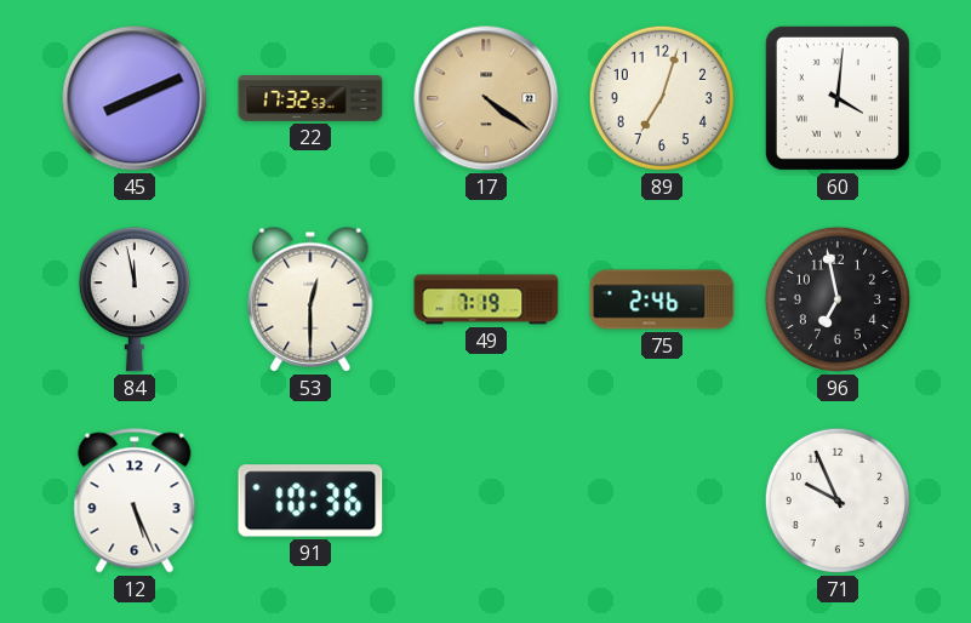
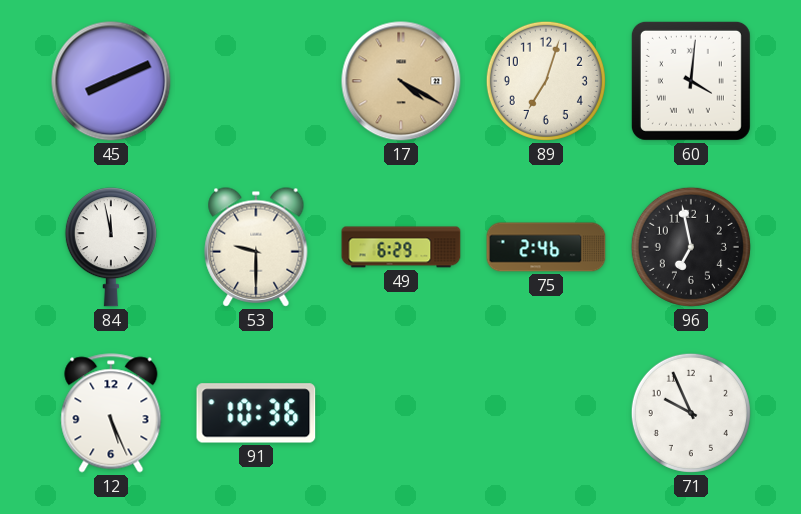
22: 17:32 -> none
17: 4:21 -> 4:20
53: 12:30 -> 9:30
49: 7:19 -> 6:29
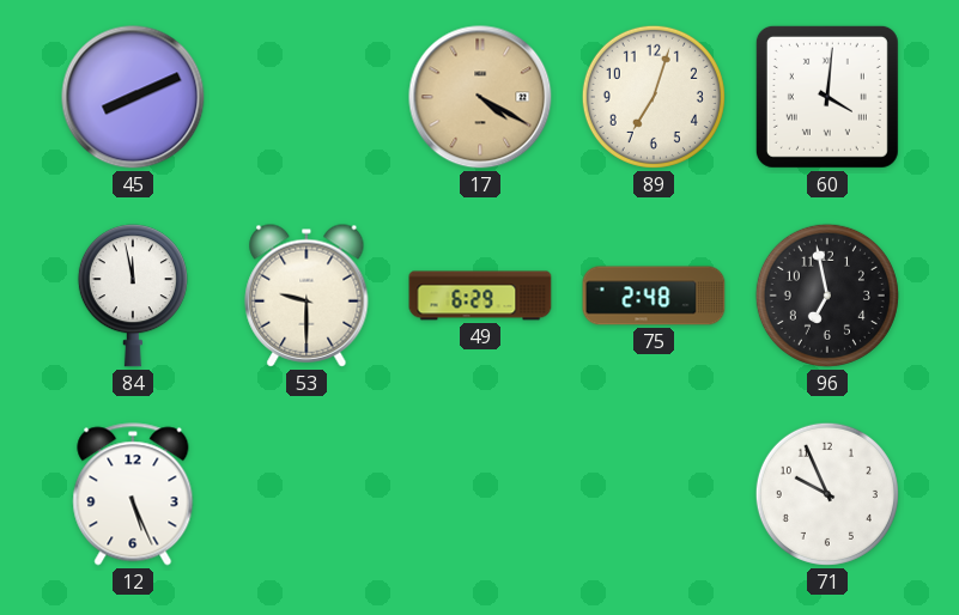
75: 2:46 -> 2:48
91: 10:36 -> none
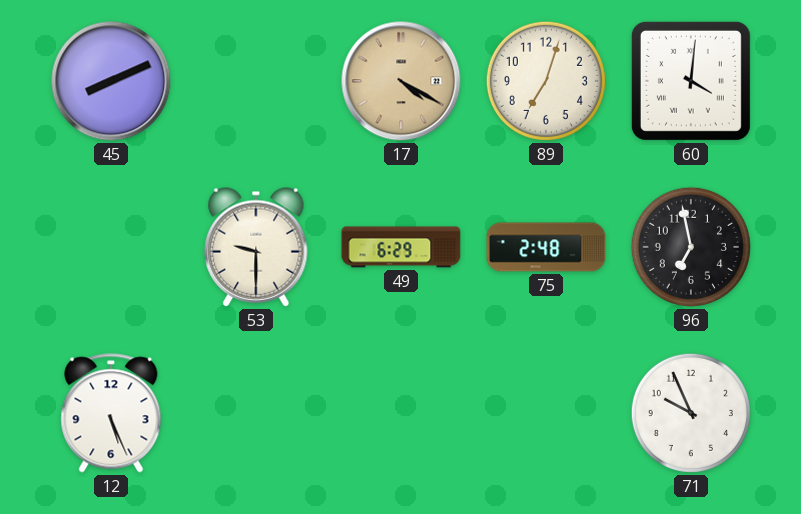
84: 11:58 -> none
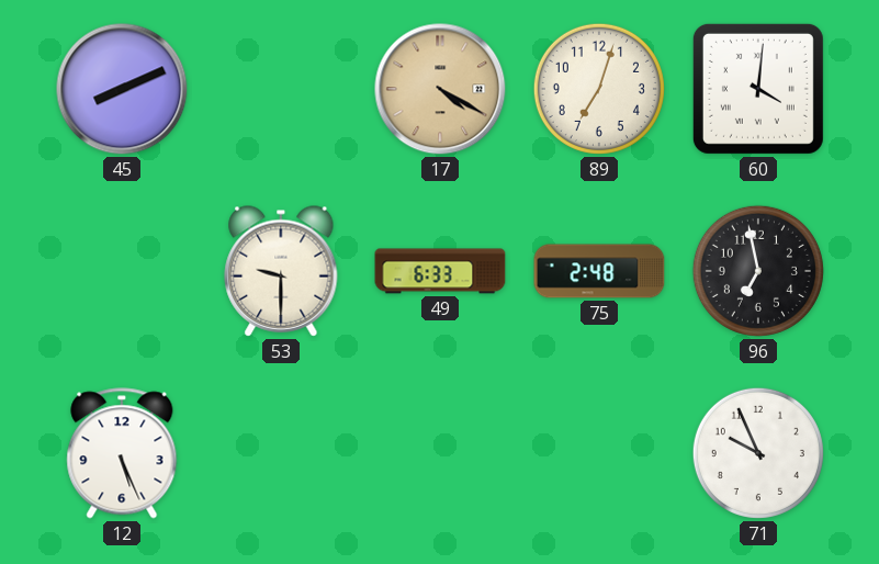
49: 6:29 -> 6:33
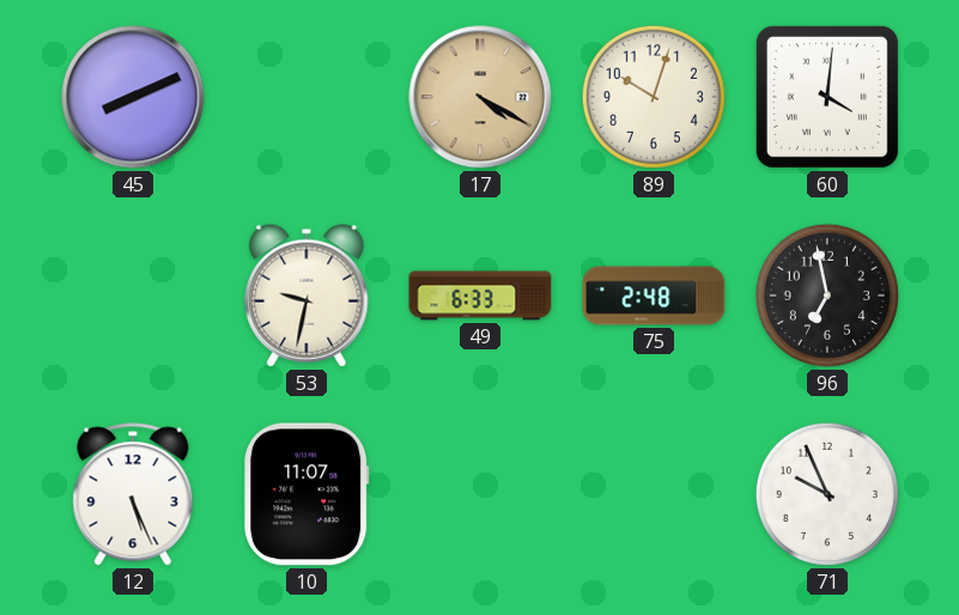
89: 7:03 -> 10:03
53: 9:30 -> 9:32
10: none -> 11:07
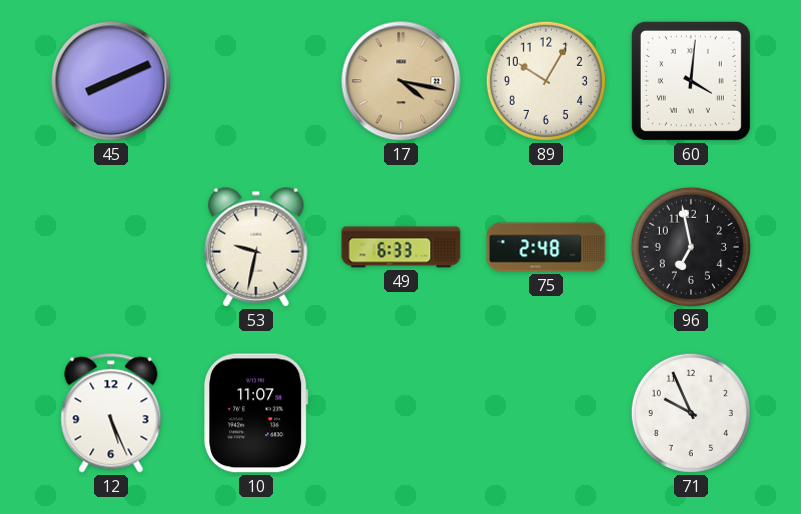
17: 4:20 -> 4:17
89: 10:03 -> 10:05
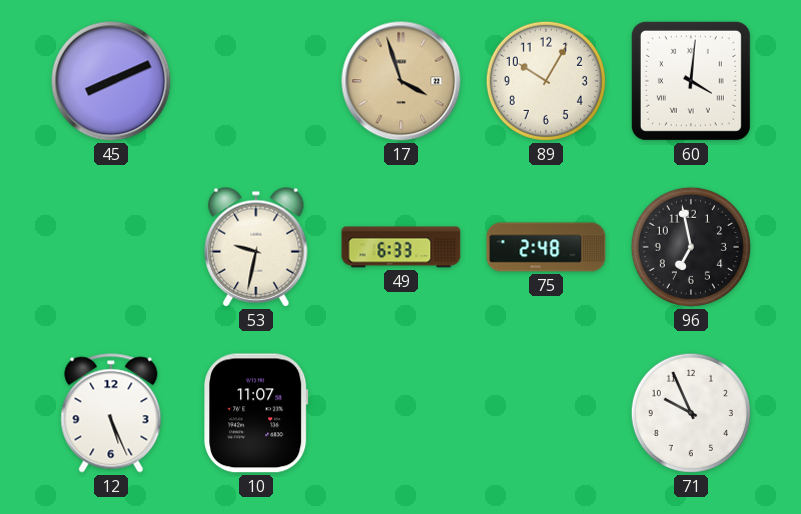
17: 4:17 -> 3:57
